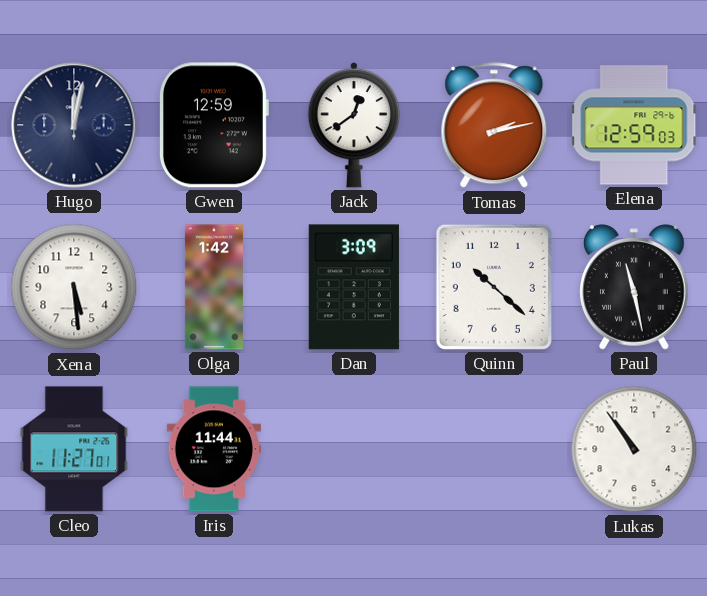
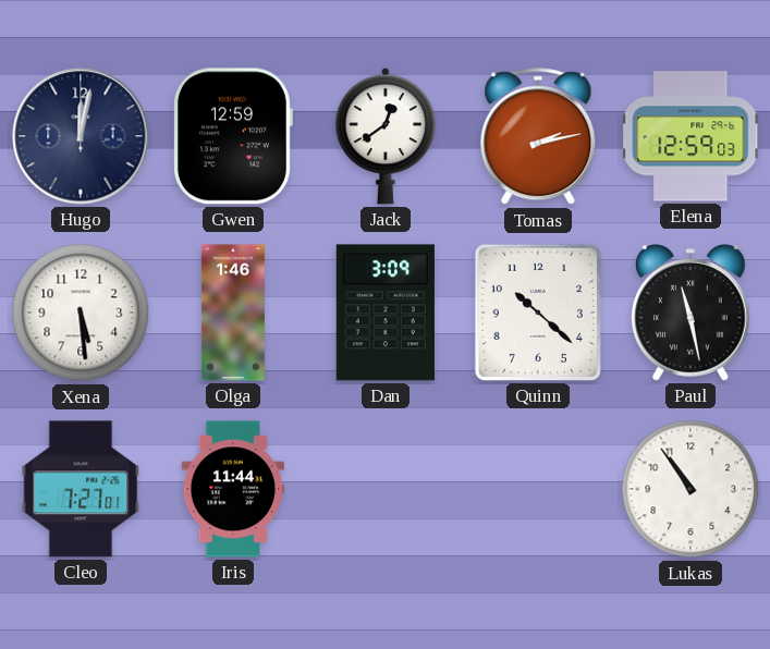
Olga: 1:42 -> 1:46
Cleo: 11:27 -> 7:27
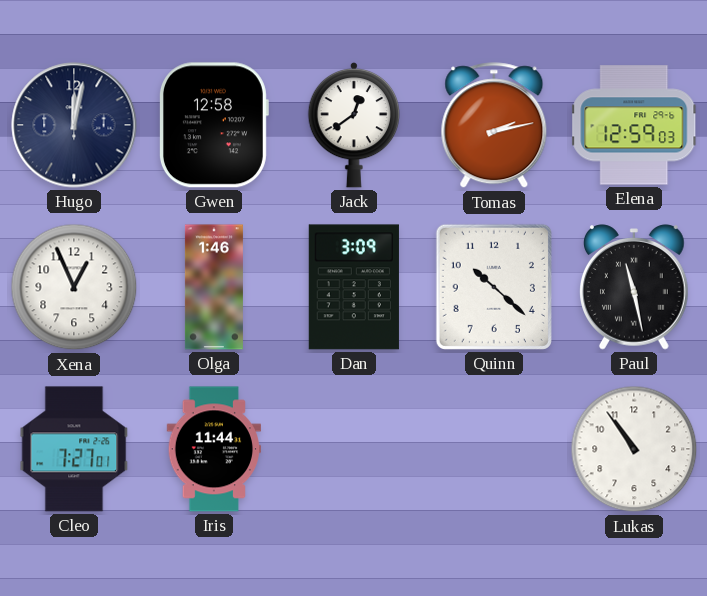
Gwen: 12:59 -> 12:58
Xena: 5:29 -> 12:56
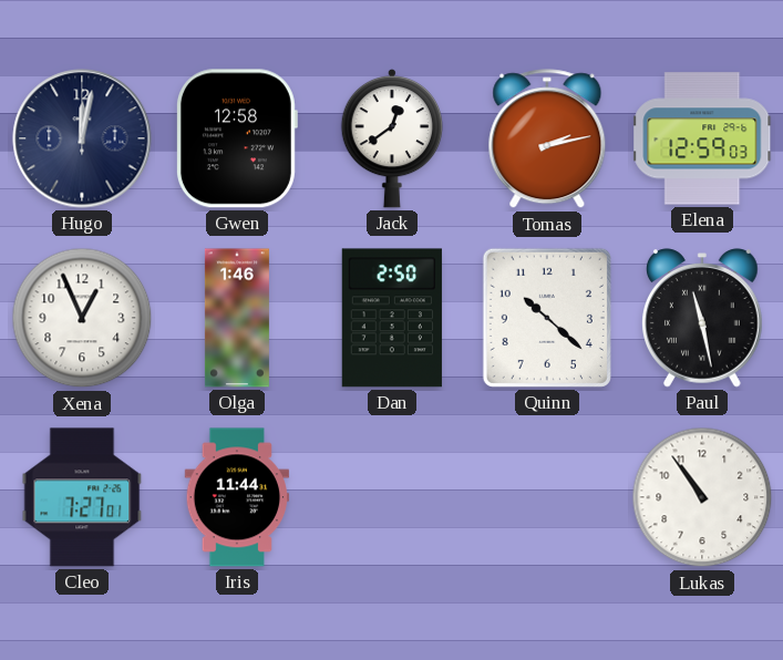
Dan: 3:09 -> 2:50
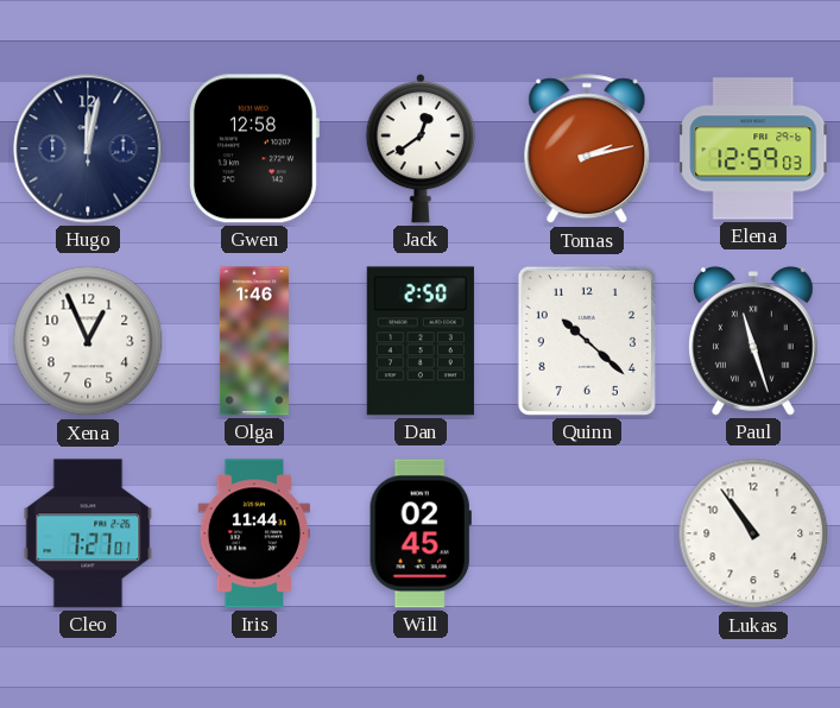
Paul: 11:28 -> 11:27
Will: none -> 02:45
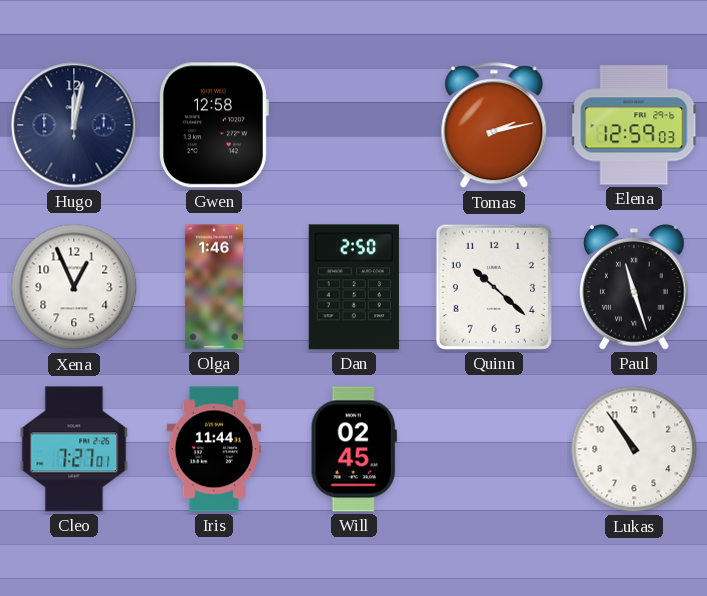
Jack: 12:39 -> none
